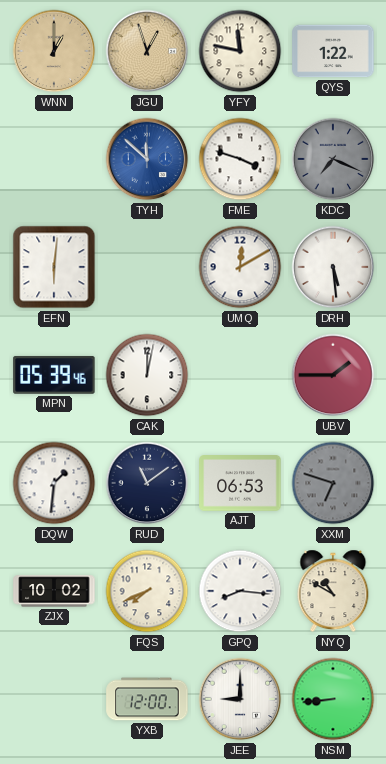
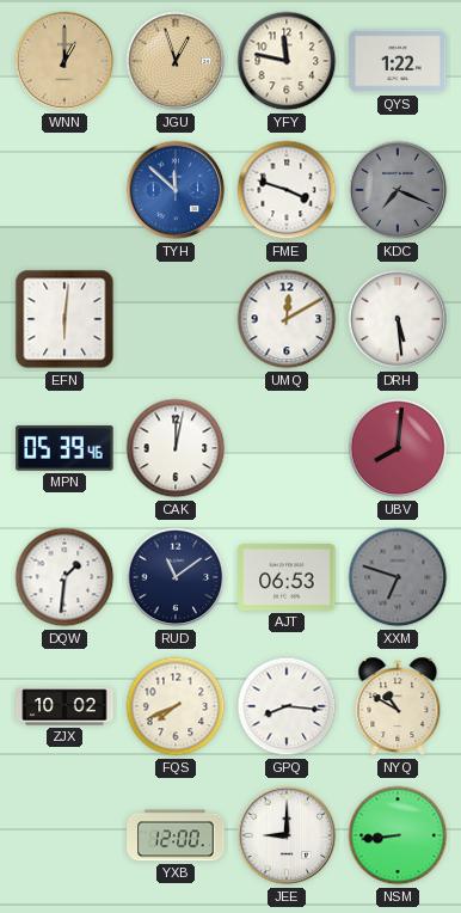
UBV: 1:45 -> 8:01
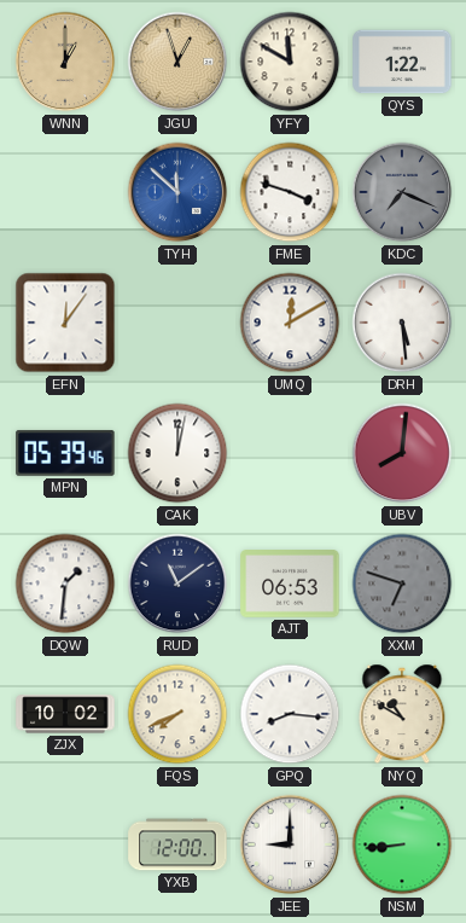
YFY: 11:47 -> 11:50
EFN: 6:01 -> 12:06
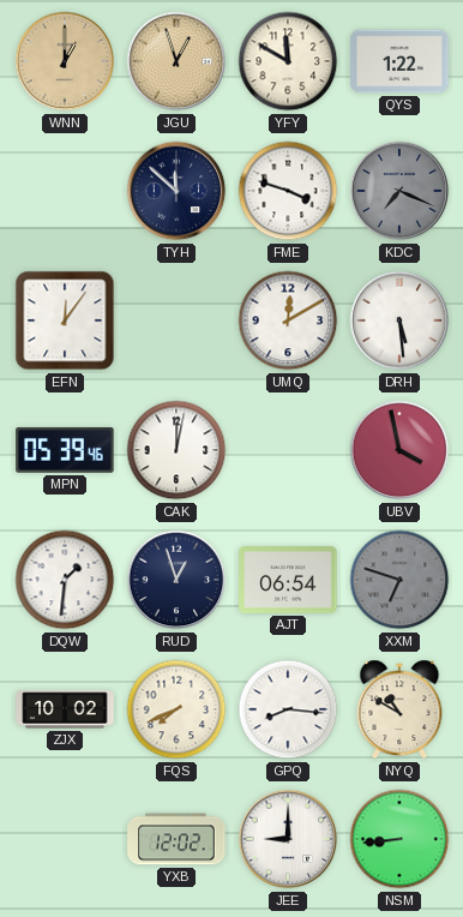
TYH dial: blue -> navy
UBV: 8:01 -> 3:58
RUD: 11:09 -> 12:57
AJT: 06:53 -> 06:54
YXB: 12:00 -> 12:02
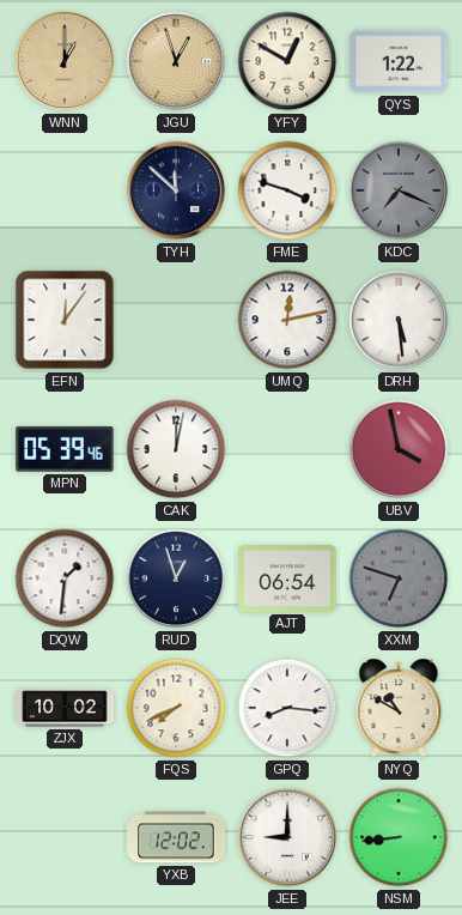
YFY: 11:50 -> 12:50
UMQ: 12:10 -> 12:13
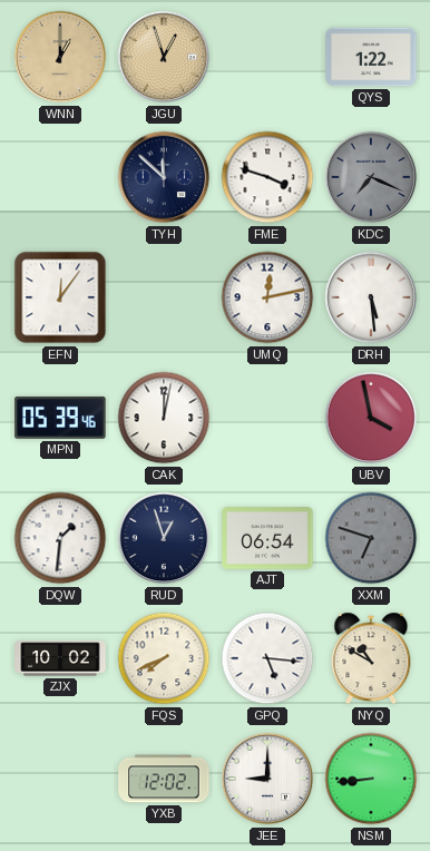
YFY: 12:50 -> none
GPQ: 8:16 -> 5:16
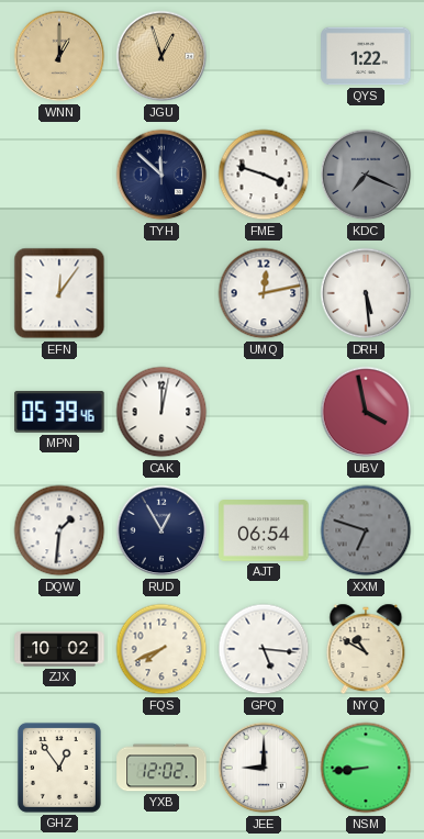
RUD: 12:57 -> 12:55
GHZ: none -> 12:54
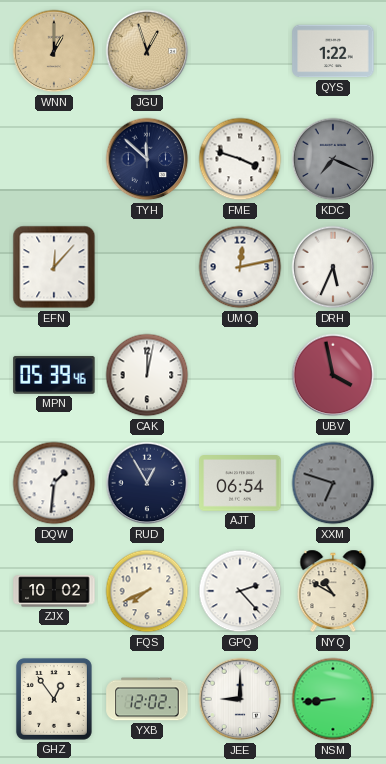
EFN: 12:06 -> 12:07
DRH: 5:29 -> 5:34
GPQ: 5:16 -> 2:23
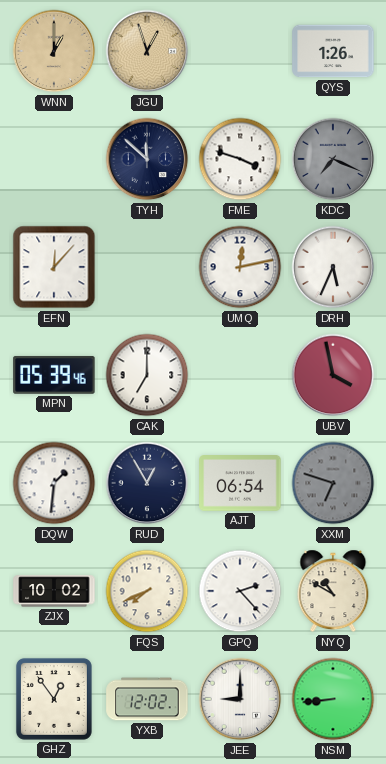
QYS: 1:22 -> 1:26
CAK: 12:02 -> 7:00
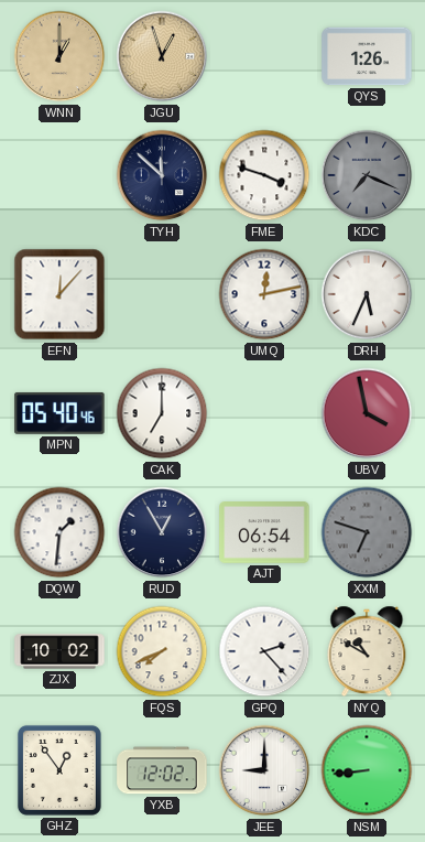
MPN: 05:39 -> 05:40
